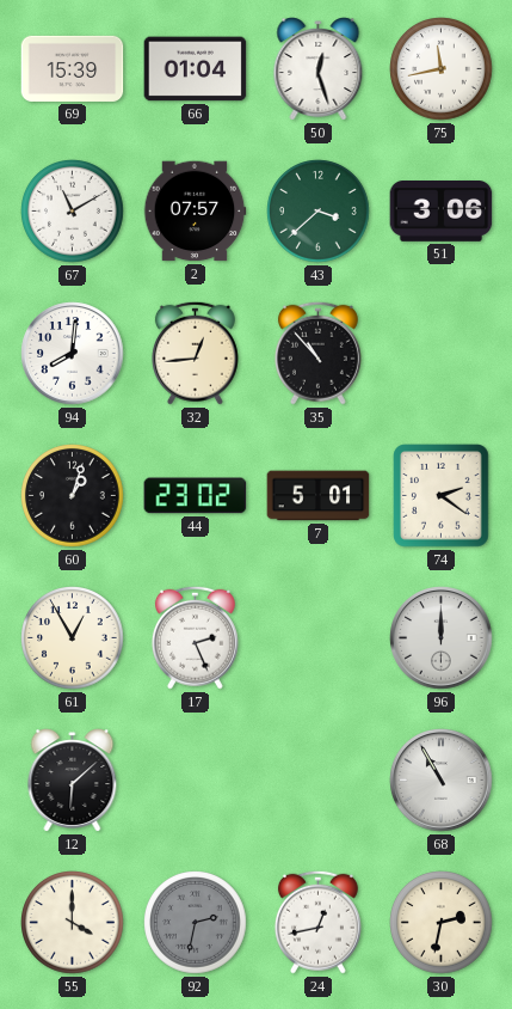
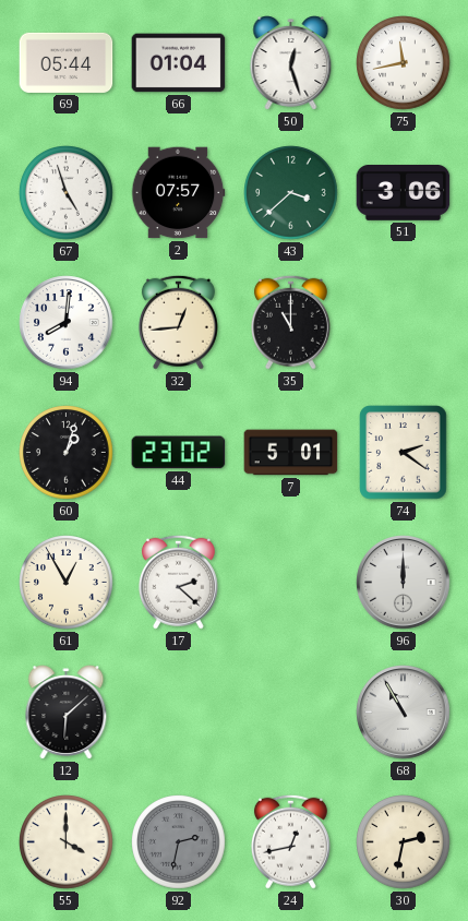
69: 15:39 -> 05:44
67: 11:10 -> 4:57
35: 10:53 -> 11:00
17: 2:26 -> 2:22
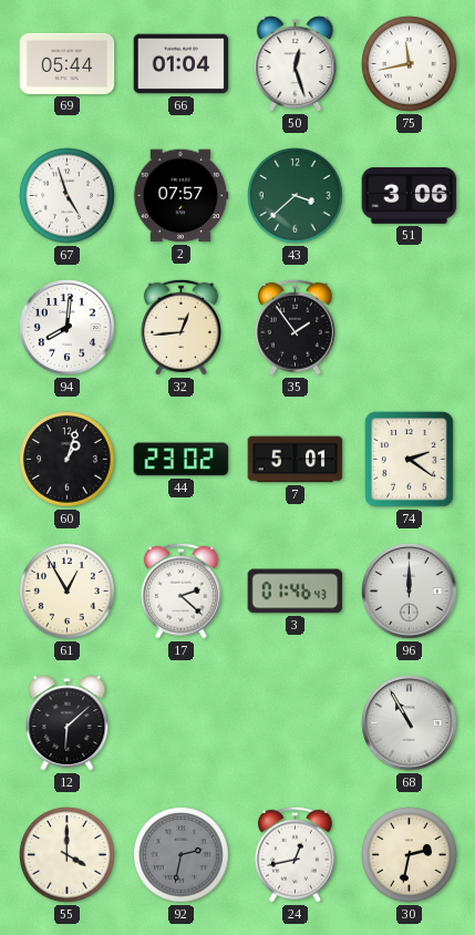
35: 11:00 -> 1:54
3: none -> 01:46
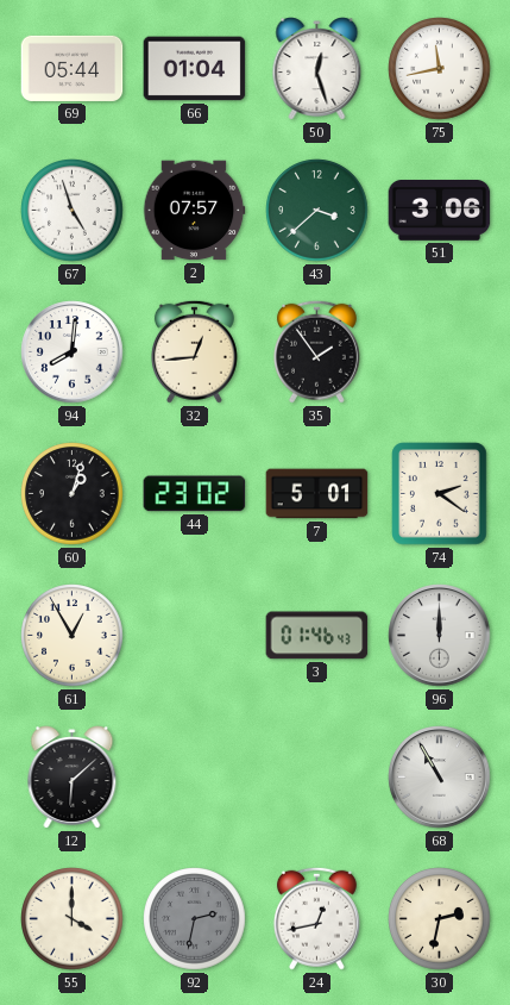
17: 2:22 -> none
